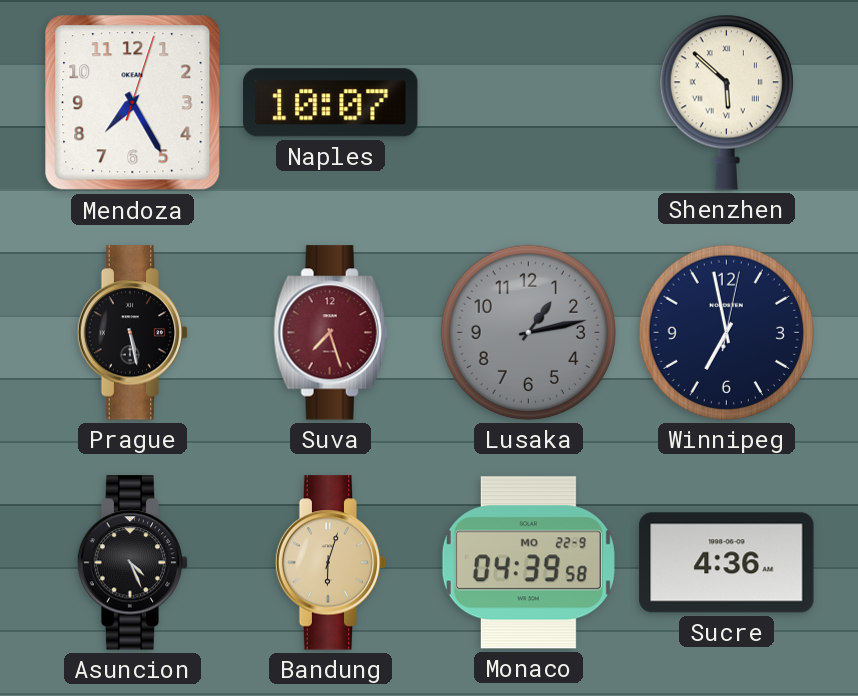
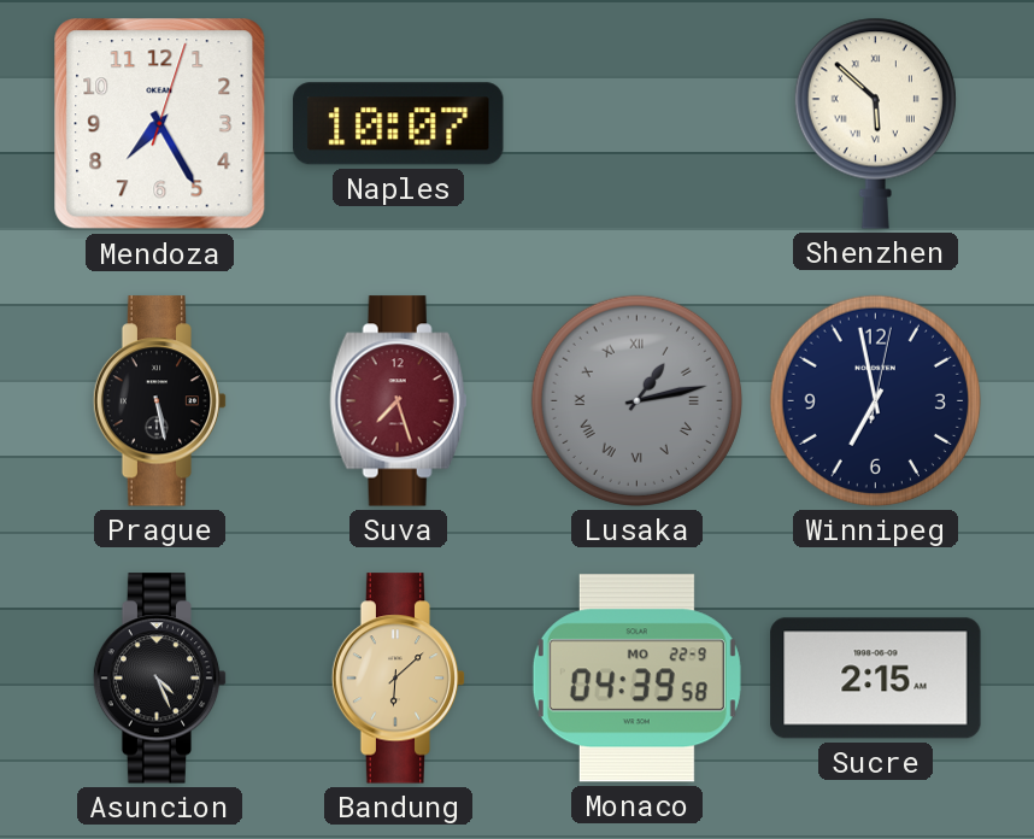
Lusaka numerals: Arabic -> Roman
Bandung: 6:03 -> 6:08
Sucre: 4:36 -> 2:15
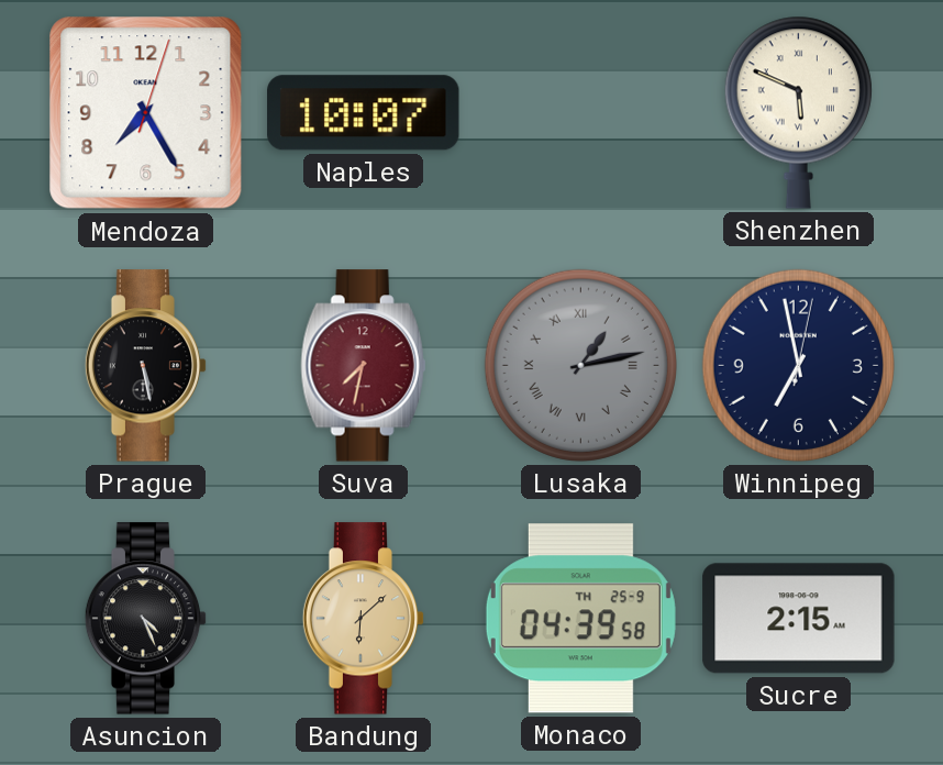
Shenzhen: 5:52 -> 5:49
Suva: 7:27 -> 7:32
Monaco date: MO 22-9 -> TH 25-9
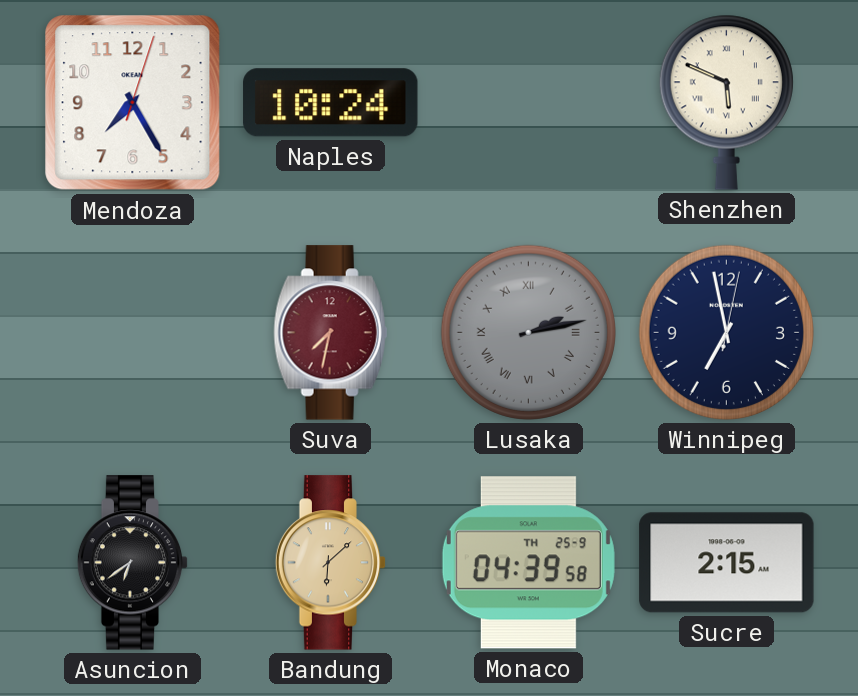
Naples: 10:07 -> 10:24
Prague: 5:28 -> none
Lusaka: 1:13 -> 2:13
Asuncion: 4:26 -> 6:39
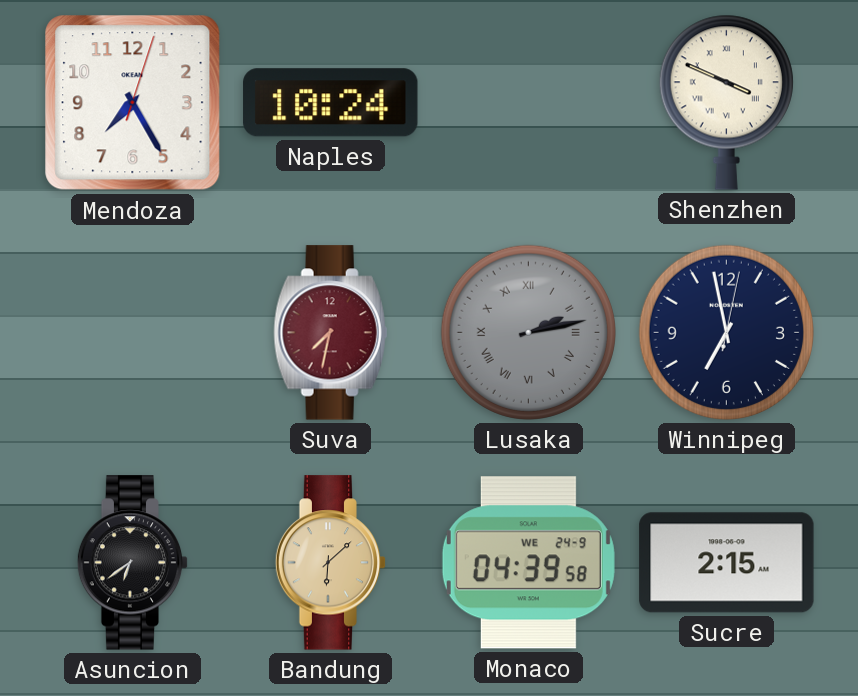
Shenzhen: 5:49 -> 3:49
Monaco date: TH 25-9 -> WE 24-9
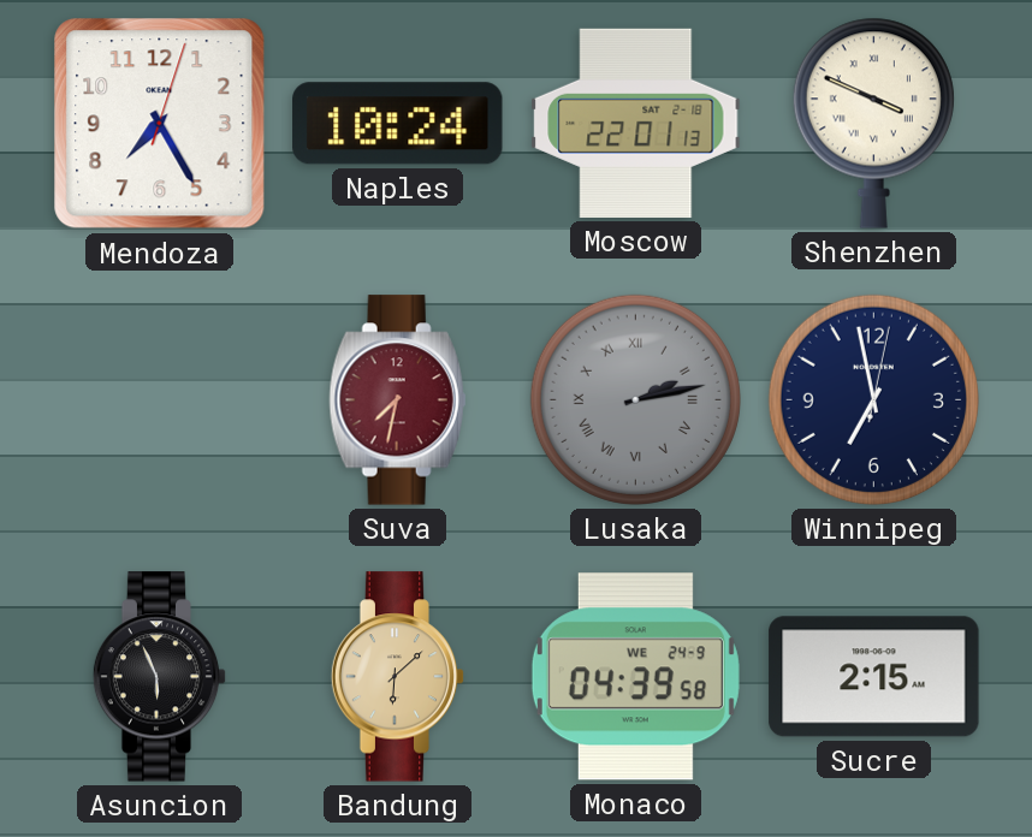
Moscow: none -> 22:01
Asuncion: 6:39 -> 5:56
